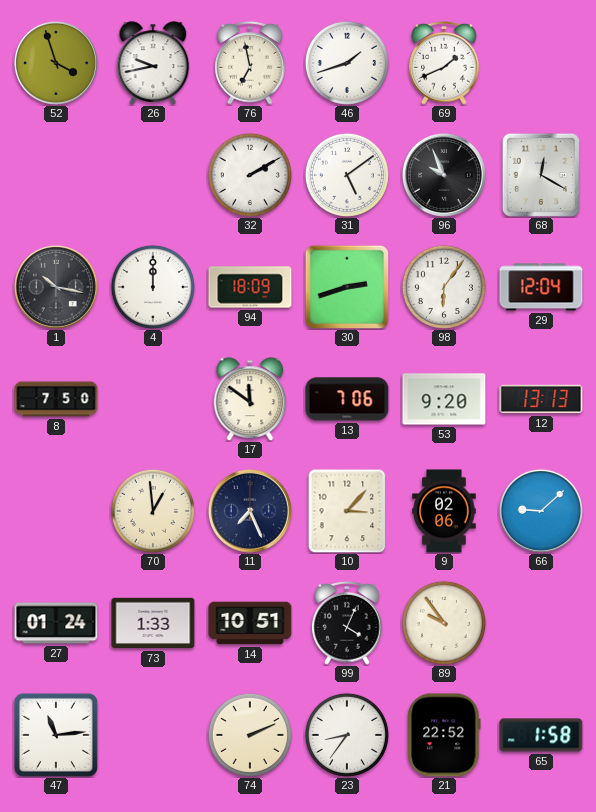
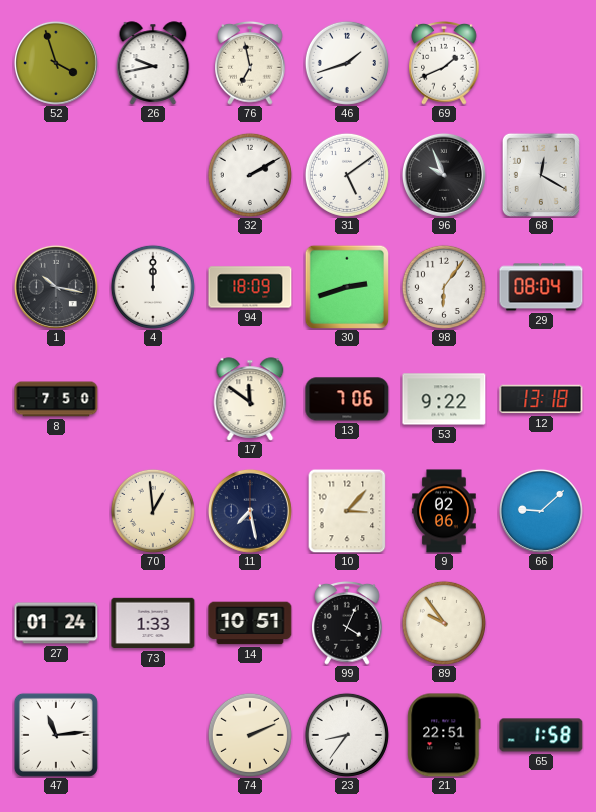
29: 12:04 -> 08:04
53: 9:20 -> 9:22
12: 13:13 -> 13:18
11: 7:26 -> 7:28
21: 22:52 -> 22:51
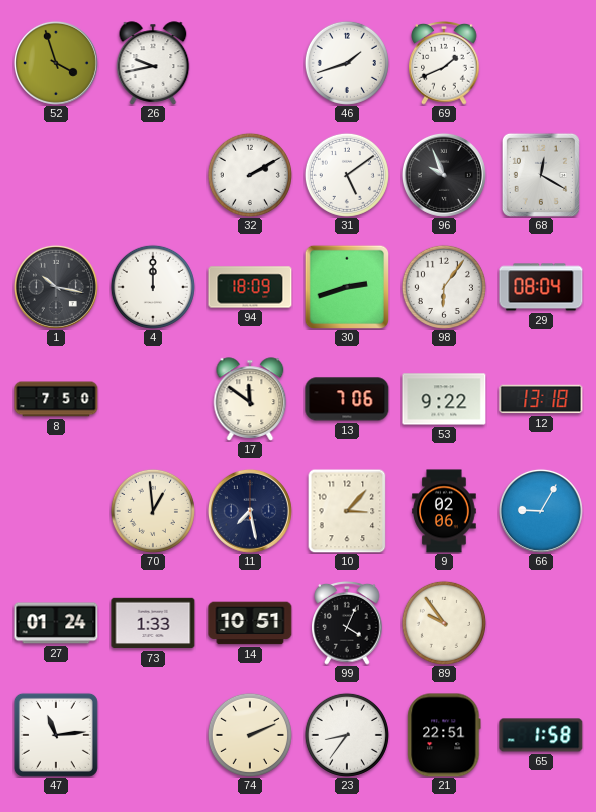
76: 6:58 -> none
66: 9:08 -> 9:05
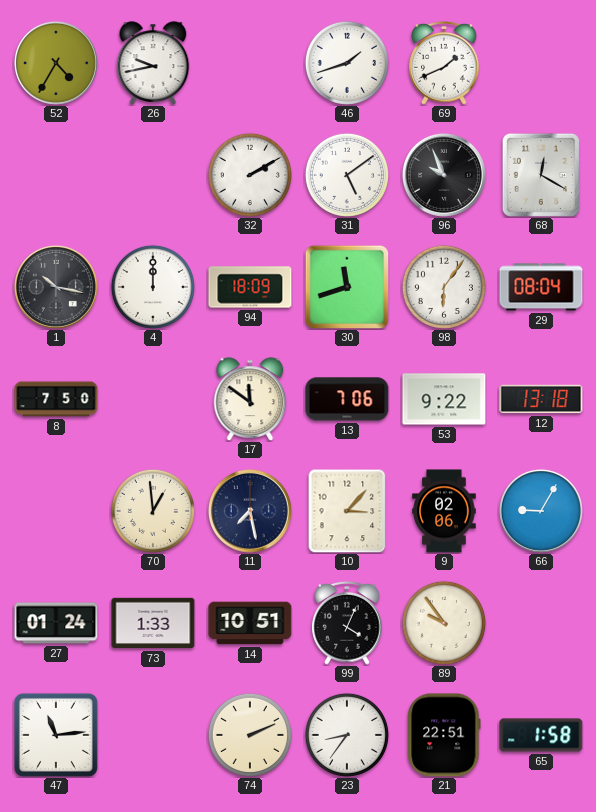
52: 3:57 -> 4:35
30: 2:42 -> 11:42
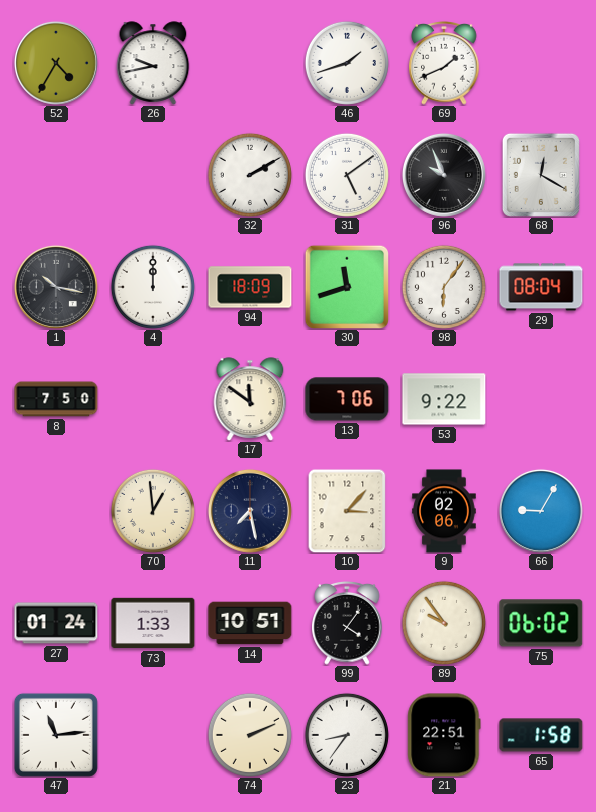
12: 13:18 -> none
99: 4:04 -> 4:06
75: none -> 06:02
